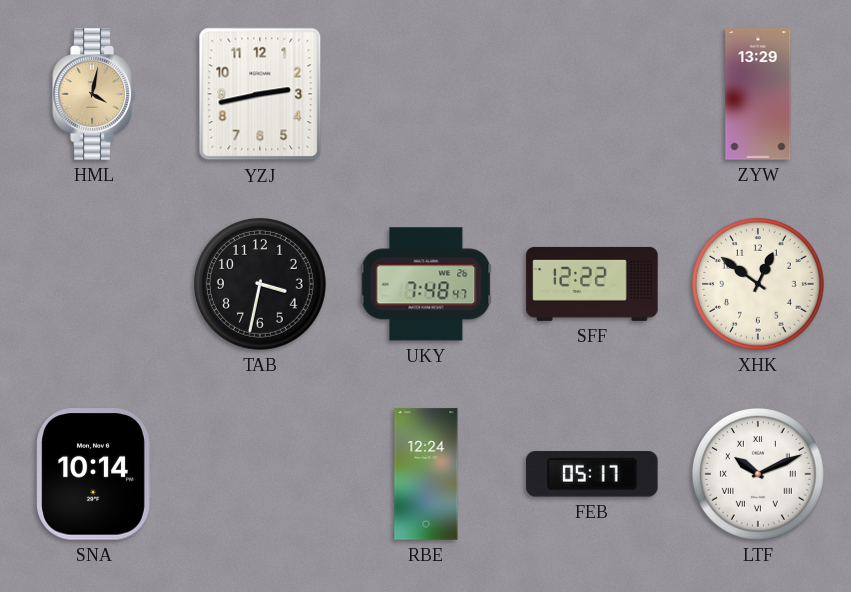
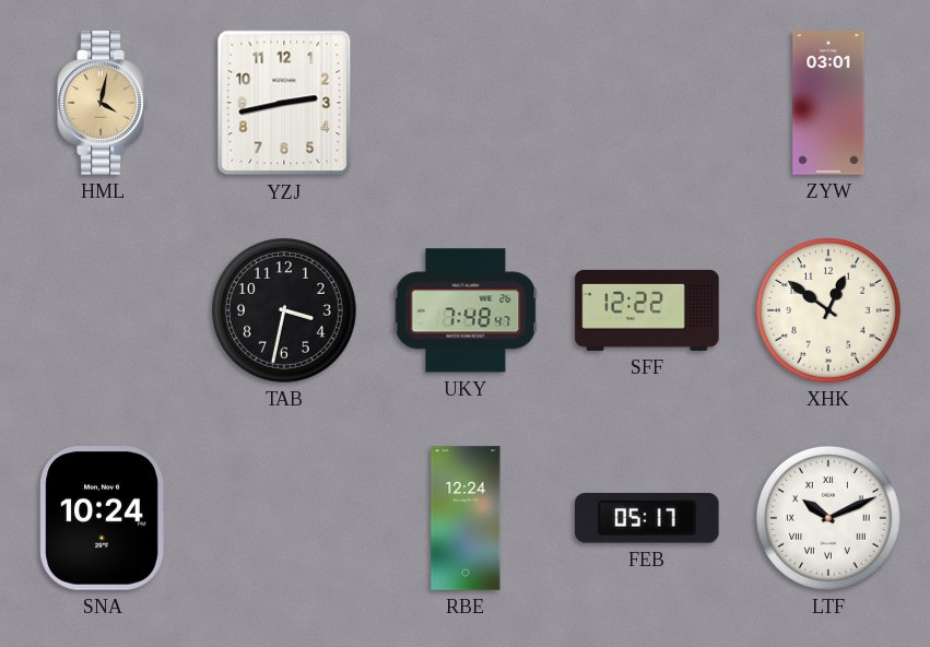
ZYW: 13:29 -> 03:01
SNA: 10:14 -> 10:24
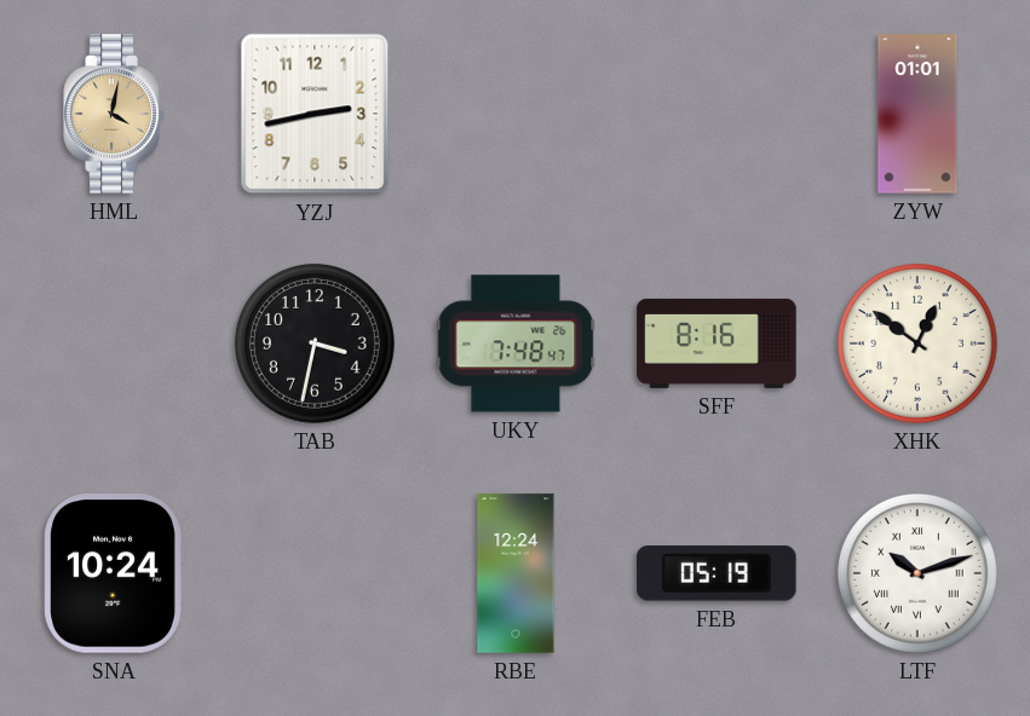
ZYW: 03:01 -> 01:01
SFF: 12:22 -> 8:16
FEB: 05:17 -> 05:19
LTF: 10:11 -> 10:12
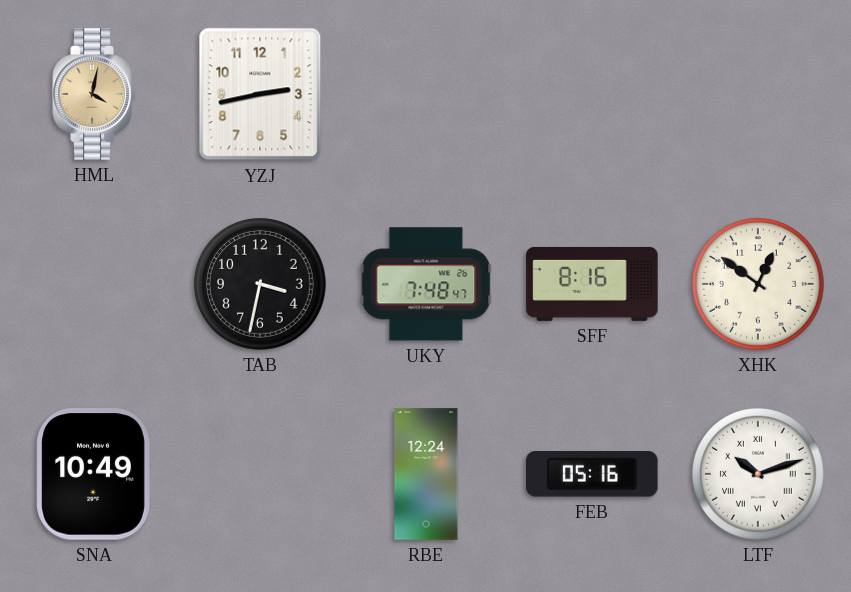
ZYW: 01:01 -> none
SNA: 10:24 -> 10:49
FEB: 05:19 -> 05:16
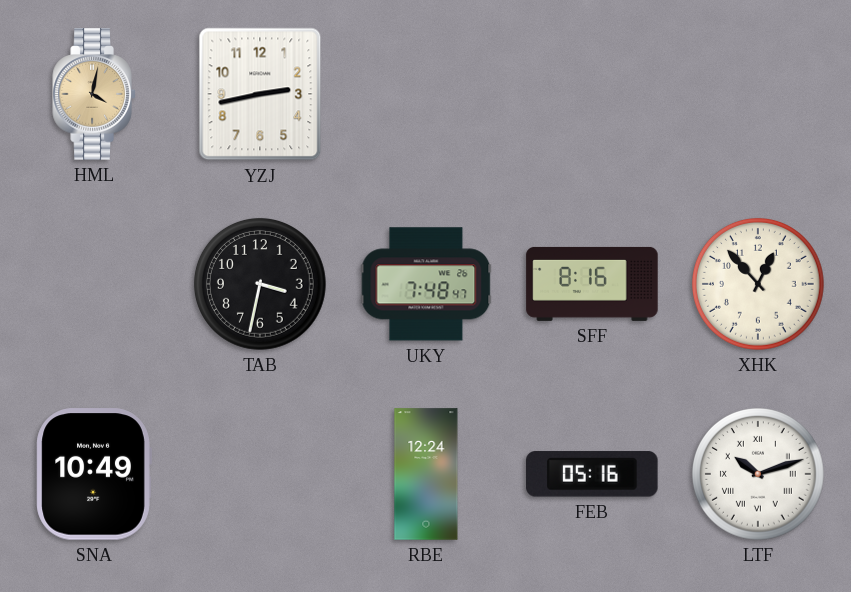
XHK: 12:51 -> 12:53
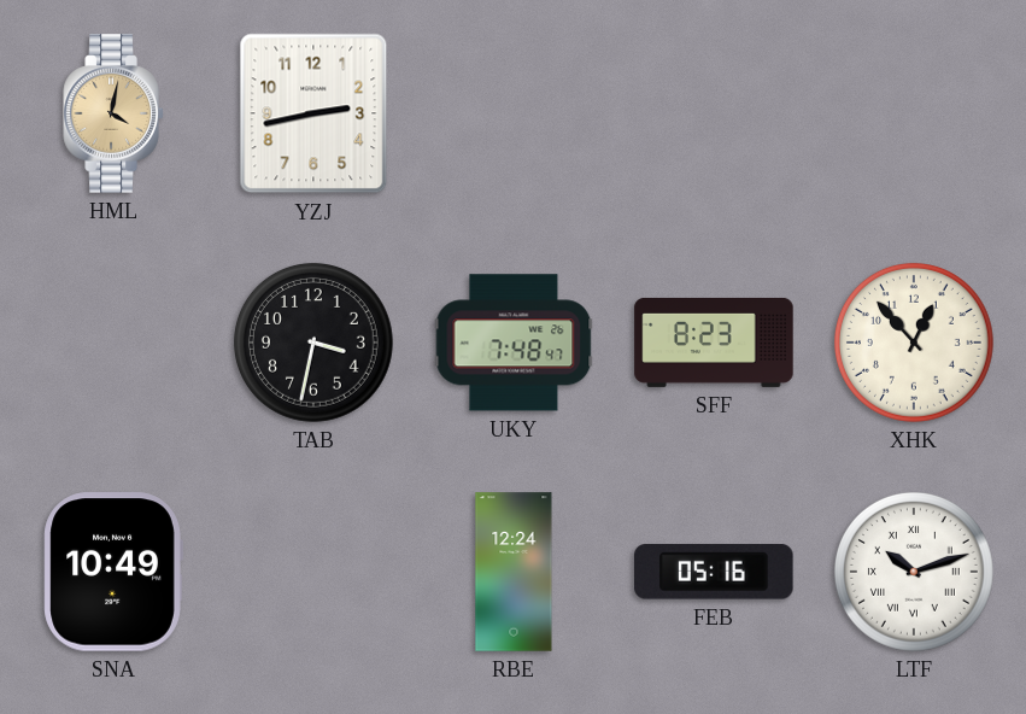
SFF: 8:16 -> 8:23
